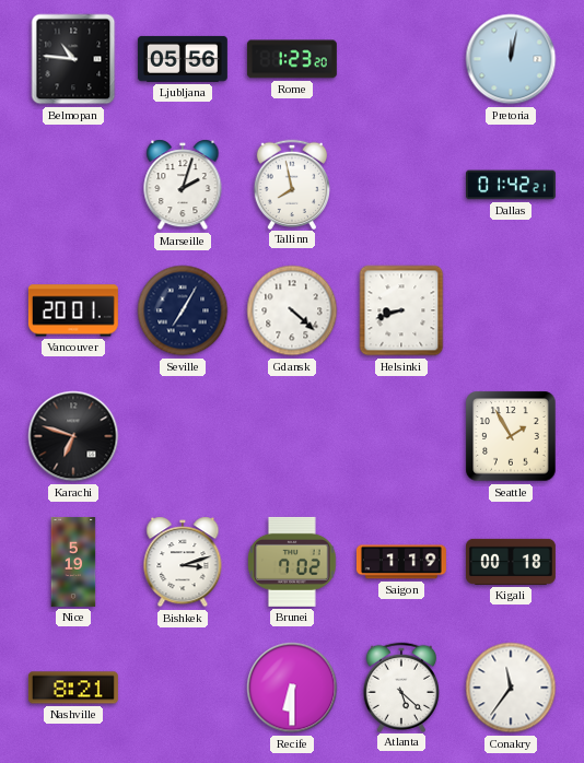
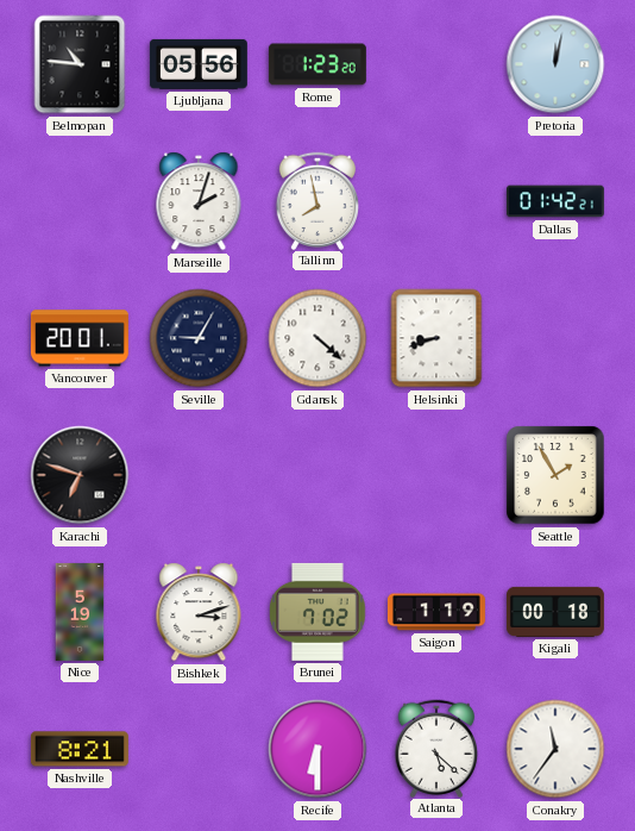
Seville: 7:05 -> 9:05
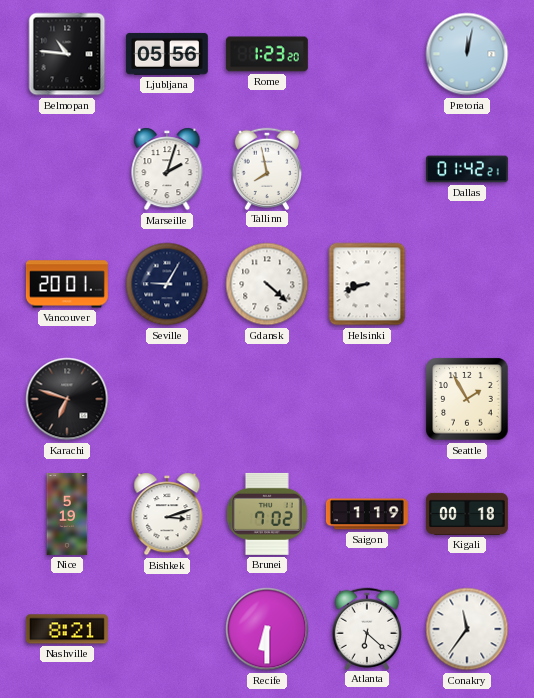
Atlanta: 5:22 -> 6:22
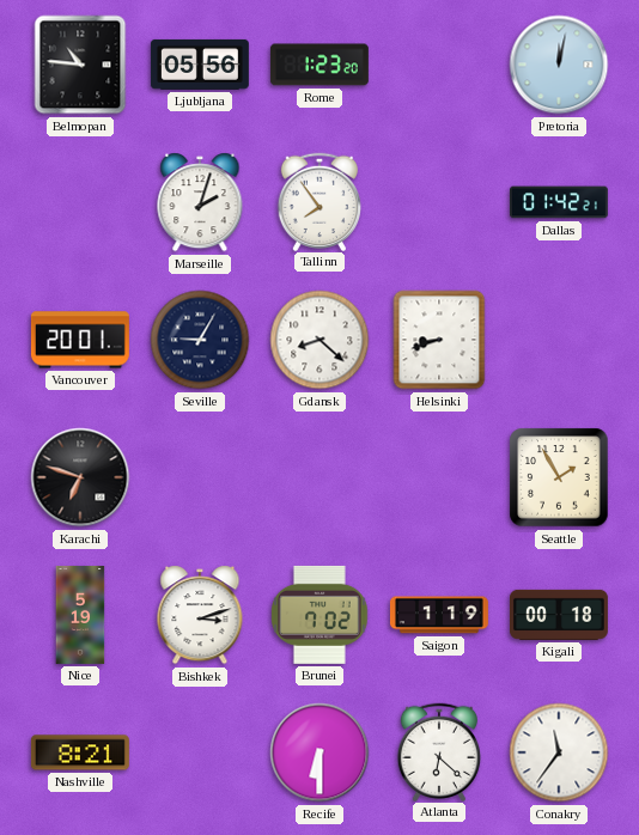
Tallinn: 7:58 -> 7:54
Gdansk: 4:22 -> 8:22
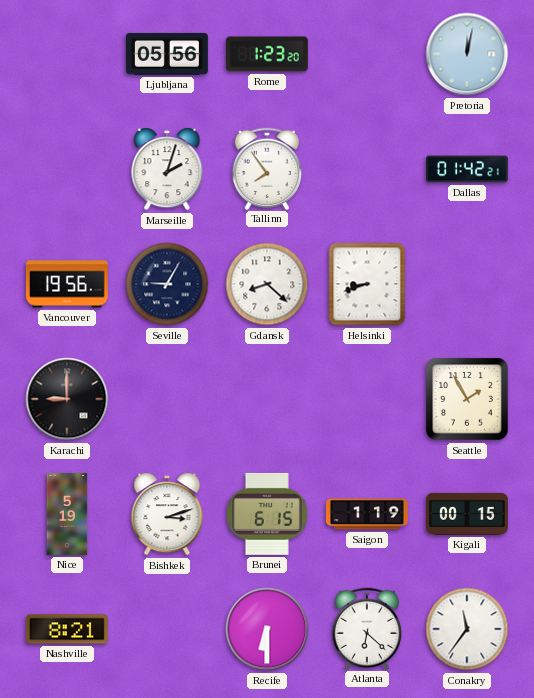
Belmopan: 10:46 -> none
Vancouver: 20:01 -> 19:56
Karachi: 6:48 -> 9:00
Brunei: 7:02 -> 6:15
Kigali: 00:18 -> 00:15
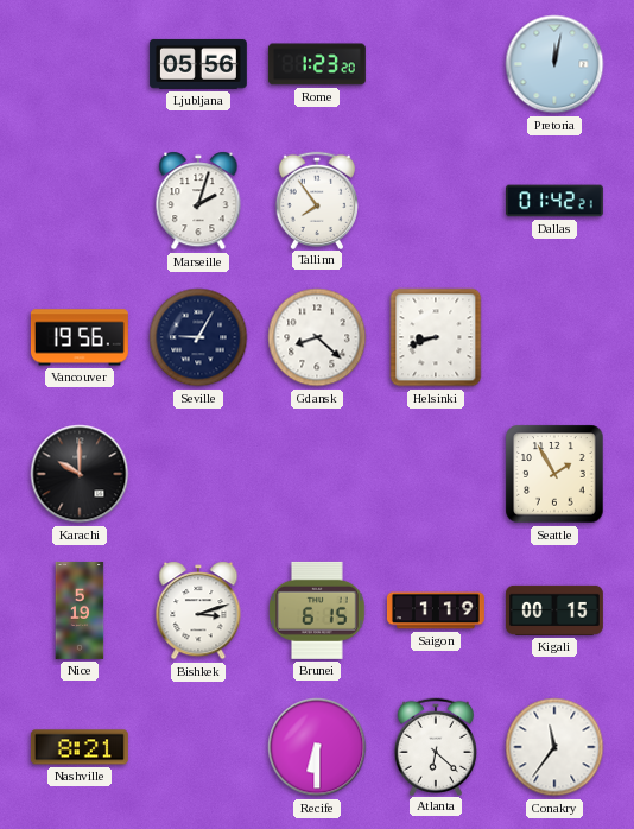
Karachi: 9:00 -> 10:00
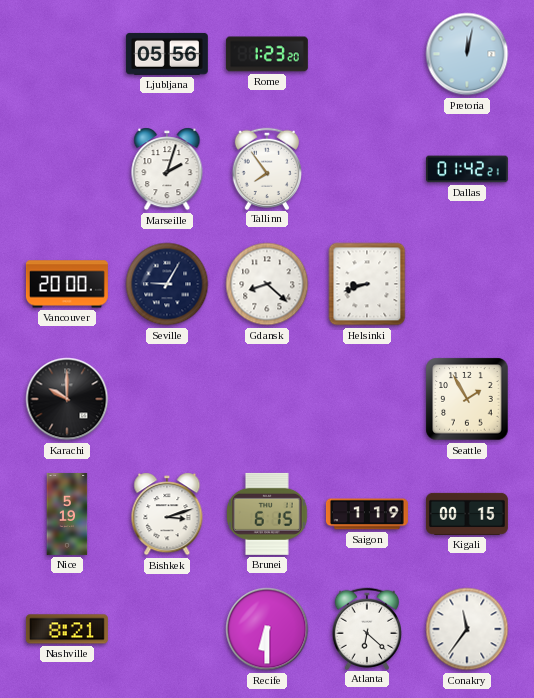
Vancouver: 19:56 -> 20:00
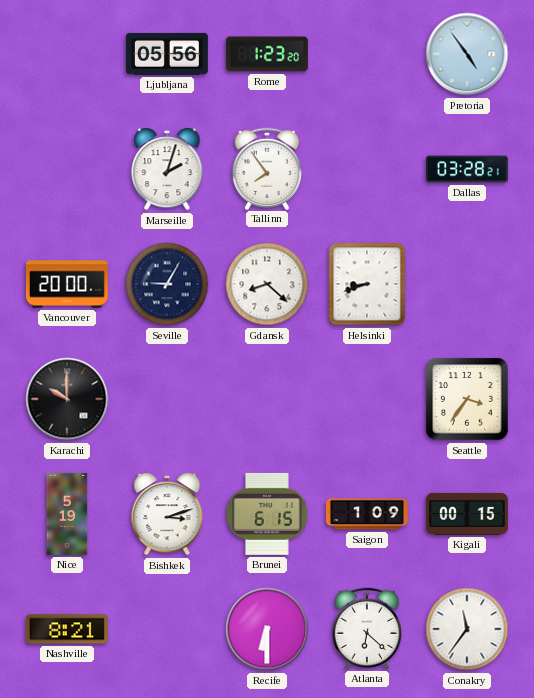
Pretoria: 12:02 -> 4:54
Dallas: 01:42 -> 03:28
Seattle: 1:55 -> 3:36
Saigon: 1:19 -> 1:09
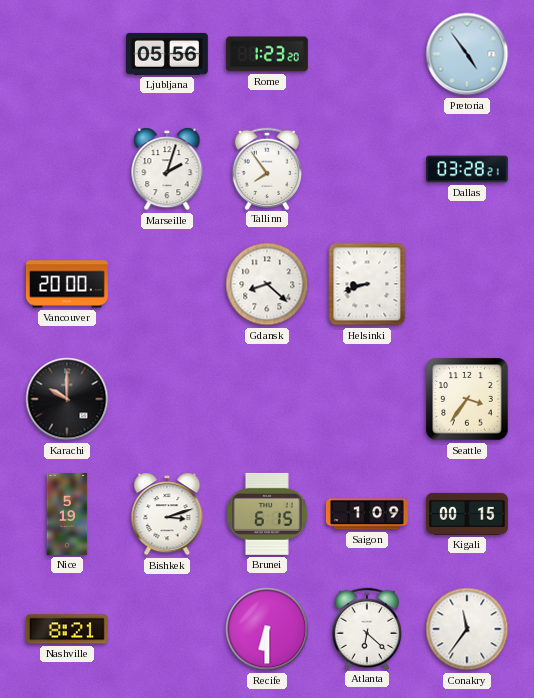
Seville: 9:05 -> none
